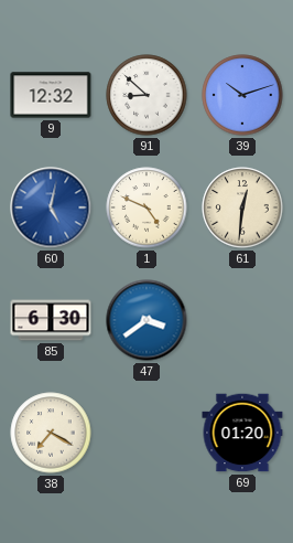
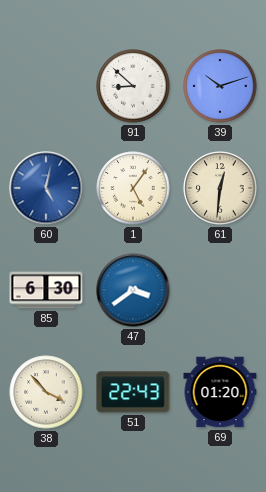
9: 12:32 -> none
1: 4:49 -> 5:06
38: 7:20 -> 3:53
51: none -> 22:43
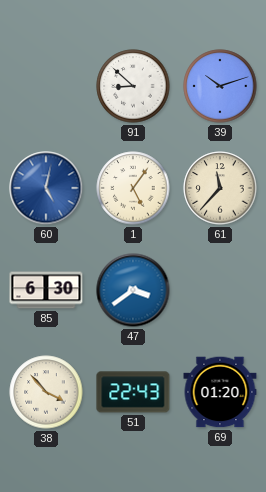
61: 12:31 -> 11:37
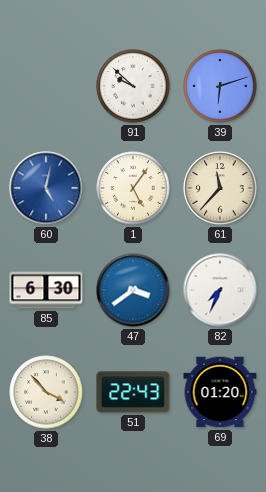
91: 8:52 -> 9:52
39: 10:12 -> 6:12
82: none -> 7:34
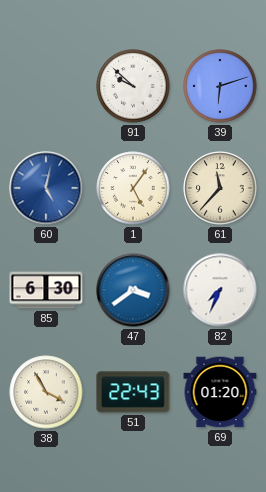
38: 3:53 -> 3:55
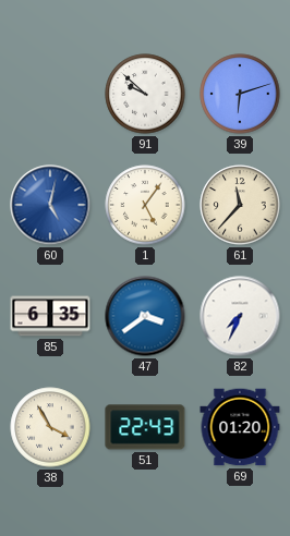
85: 6:30 -> 6:35
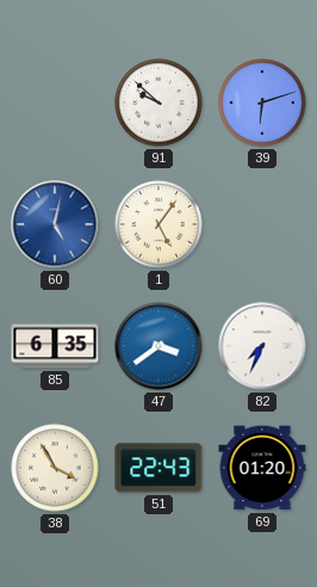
61: 11:37 -> none
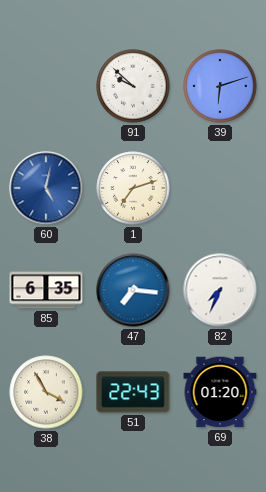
1: 5:06 -> 7:12
47: 3:39 -> 7:16
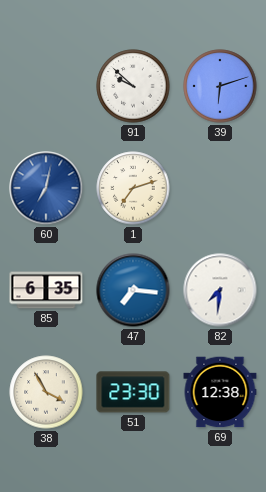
60: 5:02 -> 7:02
82: 7:34 -> 7:31
51: 22:43 -> 23:30
69: 01:20 -> 12:38
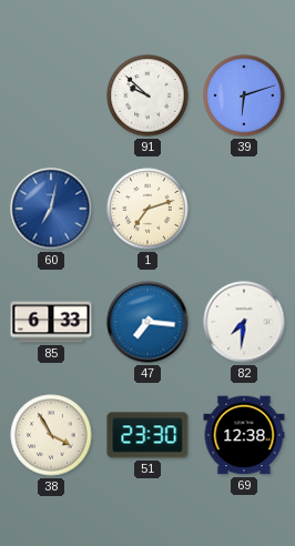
85: 6:35 -> 6:33
